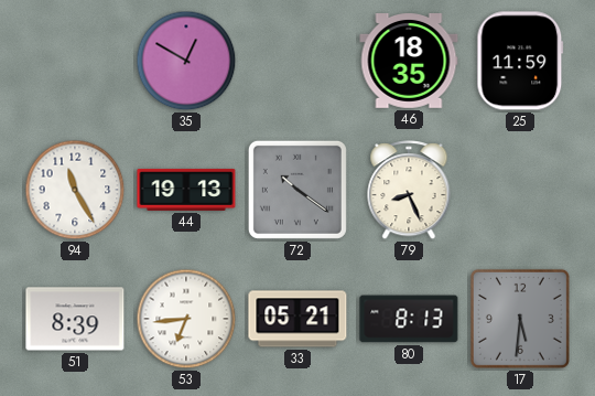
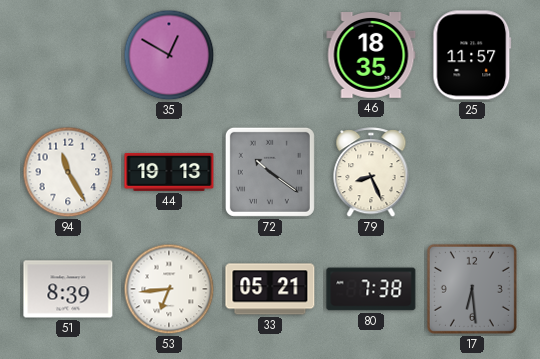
25: 11:59 -> 11:57
80: 8:13 -> 7:38
17: 5:31 -> 6:29
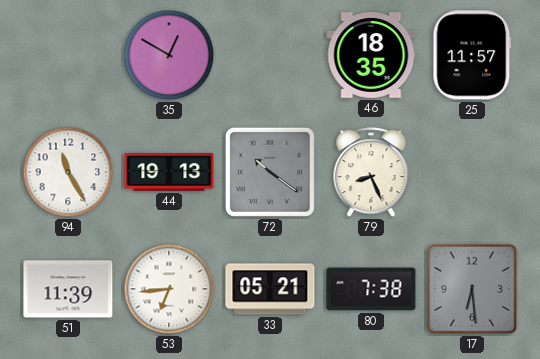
51: 8:39 -> 11:39
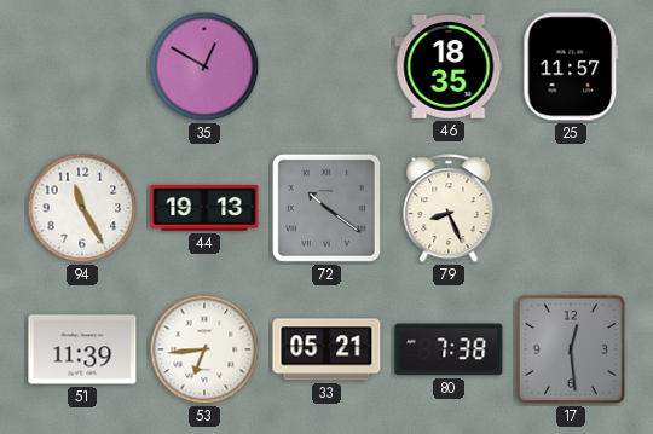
17: 6:29 -> 12:29
